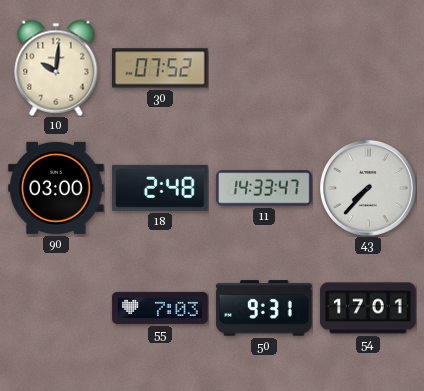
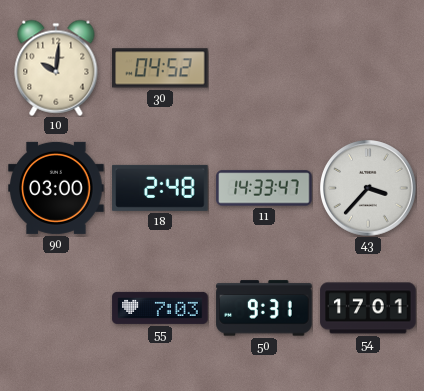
30: 07:52 -> 04:52
43: 7:37 -> 3:37
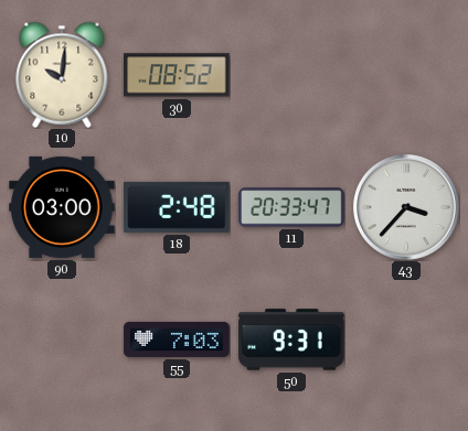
30: 04:52 -> 08:52
11: 14:33 -> 20:33
54: 17:01 -> none
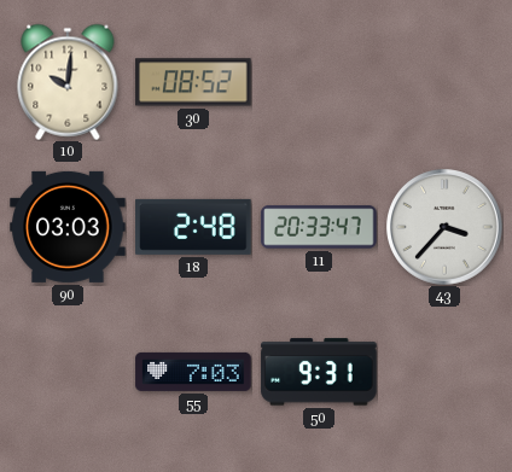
90: 03:00 -> 03:03
